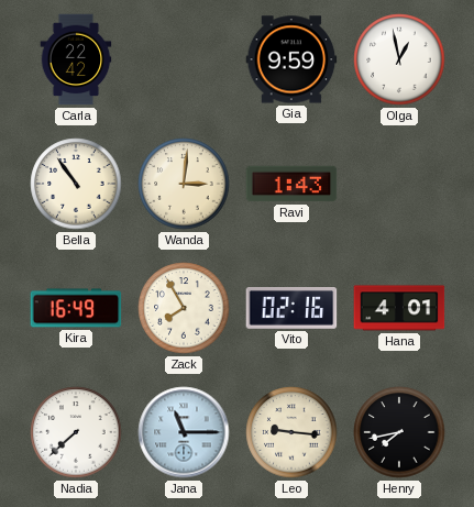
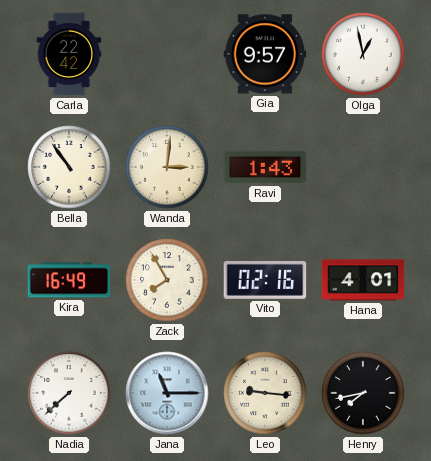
Gia: 9:59 -> 9:57
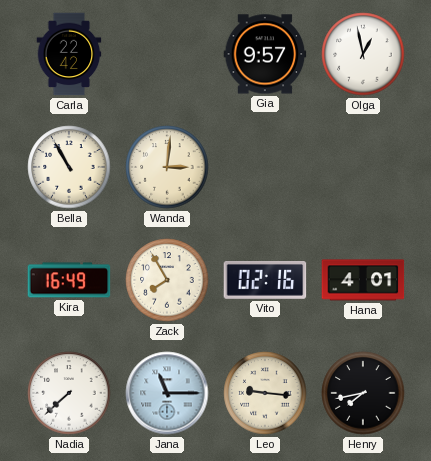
Bella: 10:54 -> 10:55
Ravi: 1:43 -> none
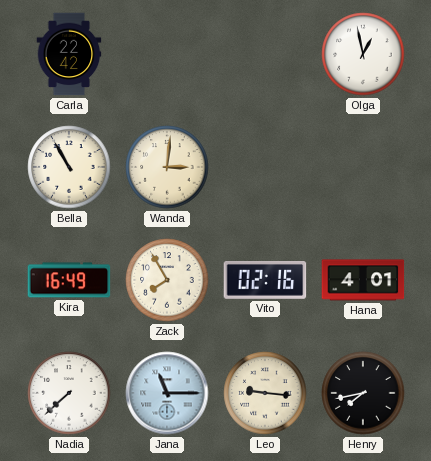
Gia: 9:57 -> none
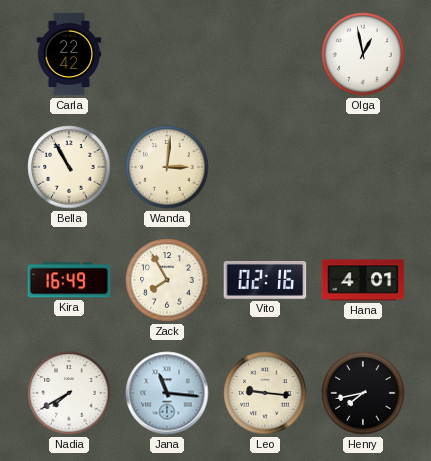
Nadia: 7:38 -> 7:40
Jana: 11:15 -> 11:16
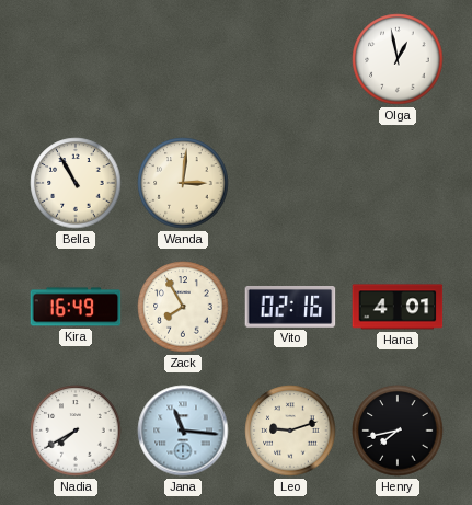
Carla: 22:42 -> none
Leo: 9:16 -> 9:12
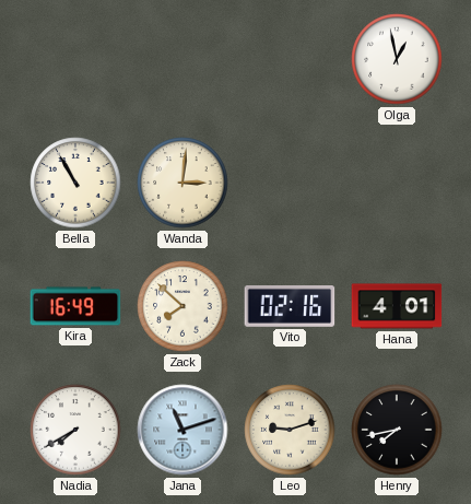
Zack: 7:55 -> 7:52
Jana: 11:16 -> 11:12
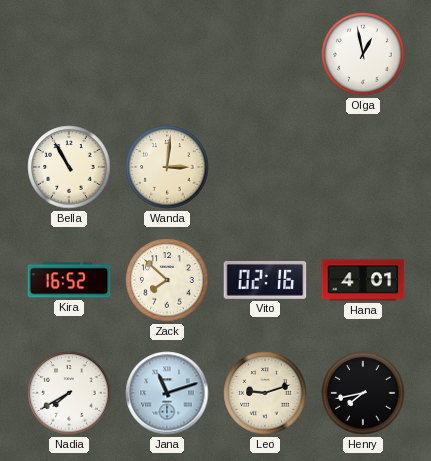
Kira: 16:49 -> 16:52
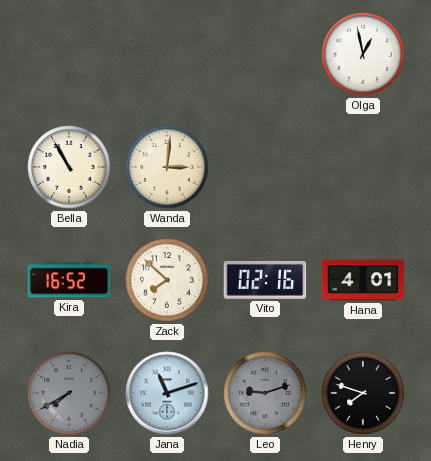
Nadia dial: white -> grey
Leo dial: cream -> grey
Henry: 7:43 -> 7:48
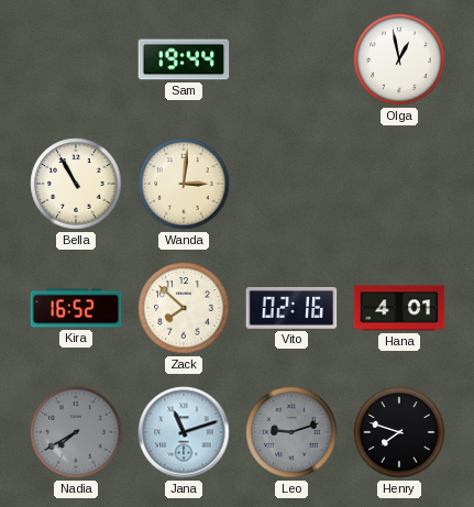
Sam: none -> 19:44
